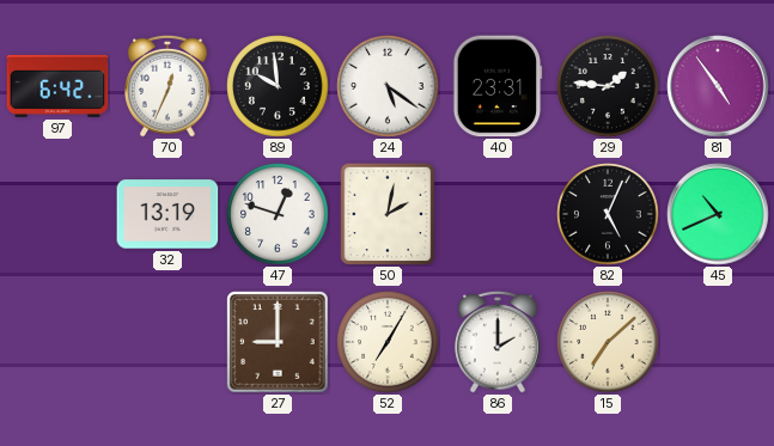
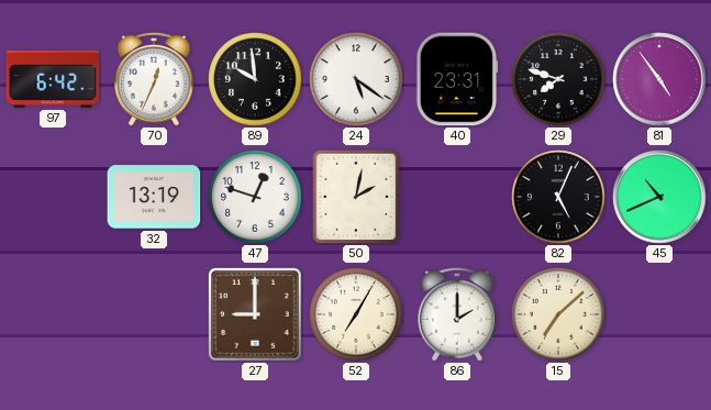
29: 1:46 -> 7:48
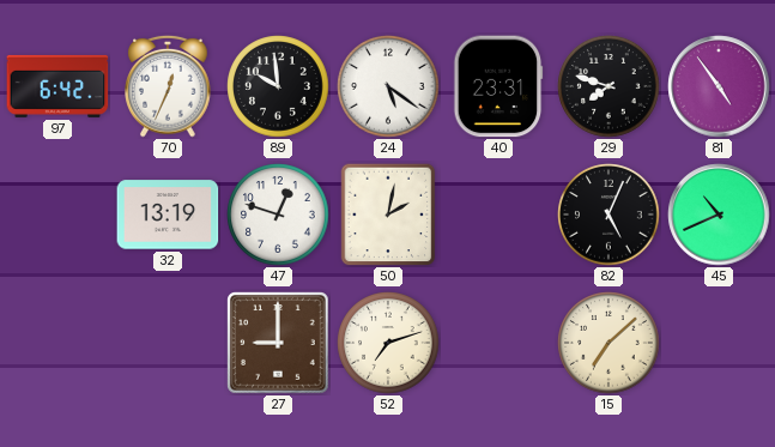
52: 7:05 -> 7:12
86: 2:00 -> none
